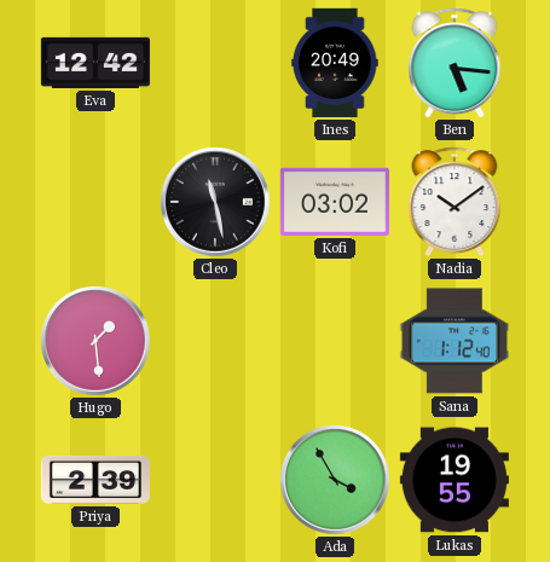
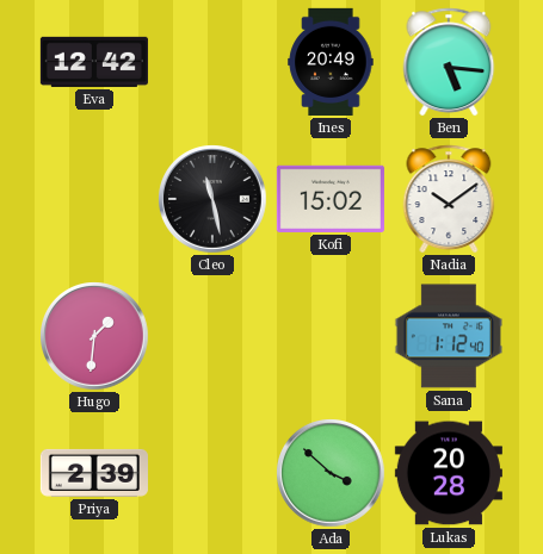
Kofi: 03:02 -> 15:02
Hugo: 1:29 -> 1:31
Ada: 3:55 -> 3:52
Lukas: 19:55 -> 20:28
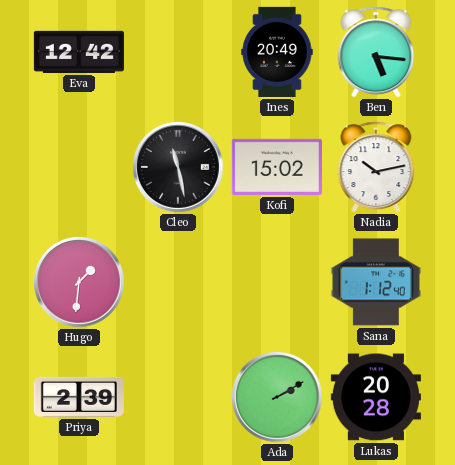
Nadia: 10:09 -> 10:13
Ada: 3:52 -> 2:10
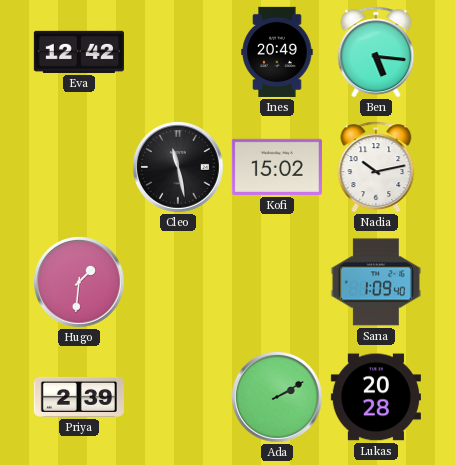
Sana: 1:12 -> 1:09
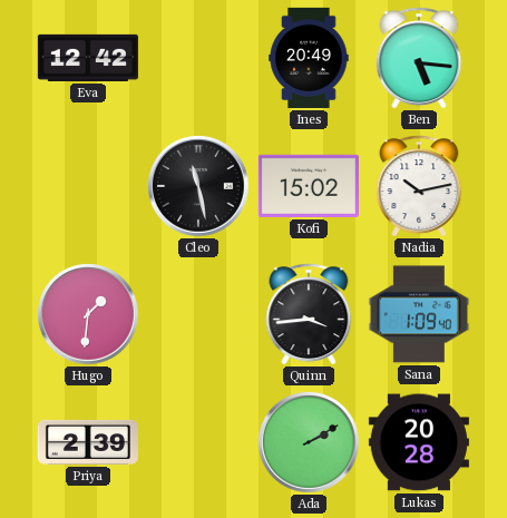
Quinn: none -> 3:44
